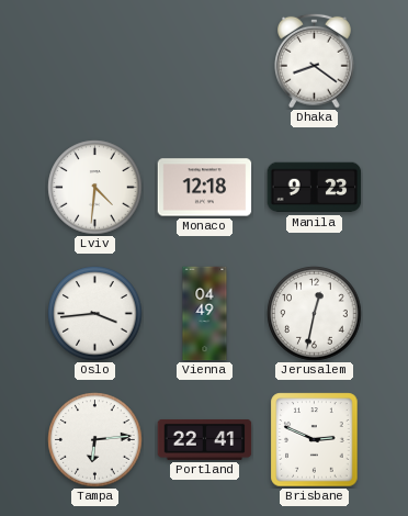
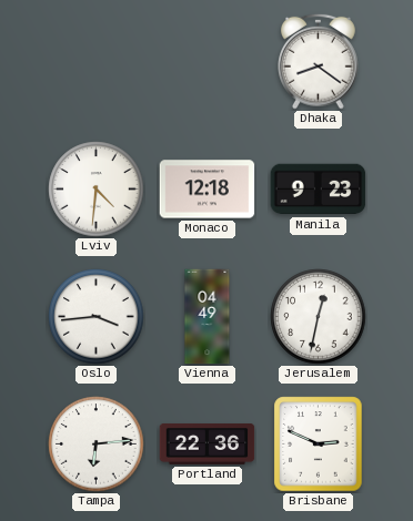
Portland: 22:41 -> 22:36
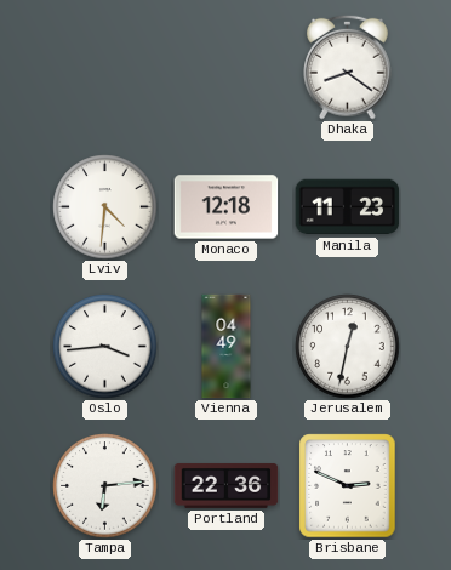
Manila: 9:23 -> 11:23
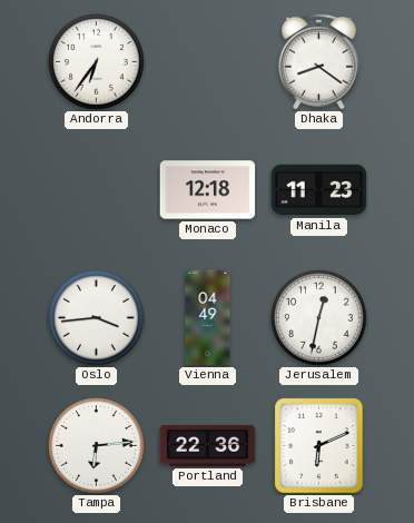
Andorra: none -> 6:36
Lviv: 4:31 -> none
Brisbane: 2:49 -> 6:11
